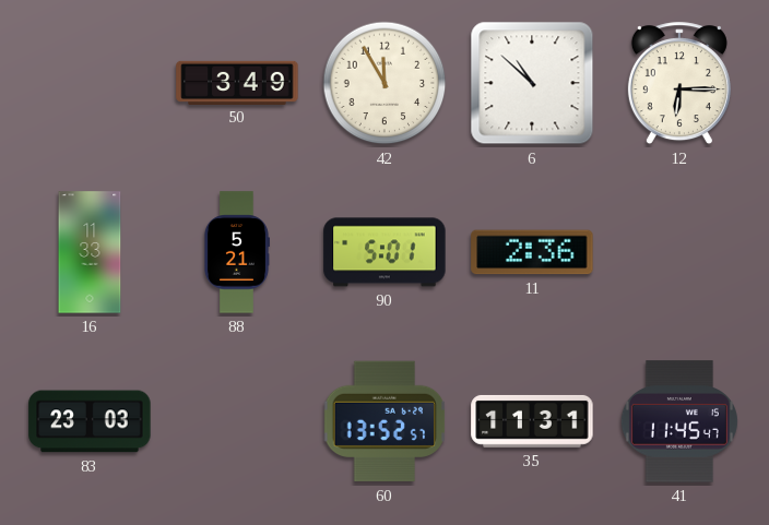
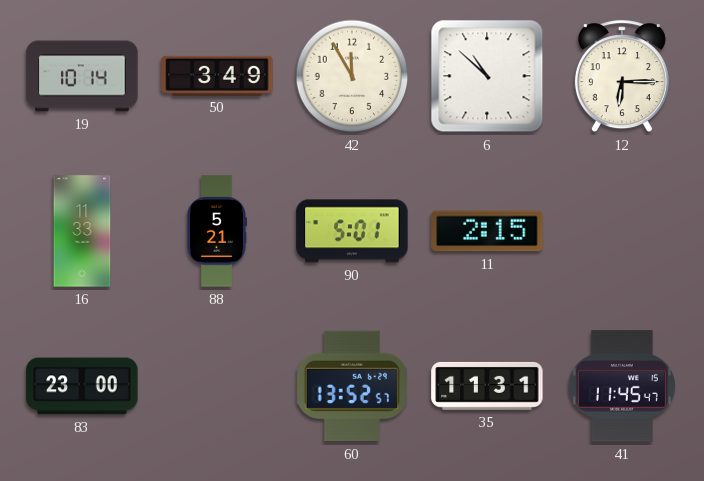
19: none -> 10:14
11: 2:36 -> 2:15
83: 23:03 -> 23:00
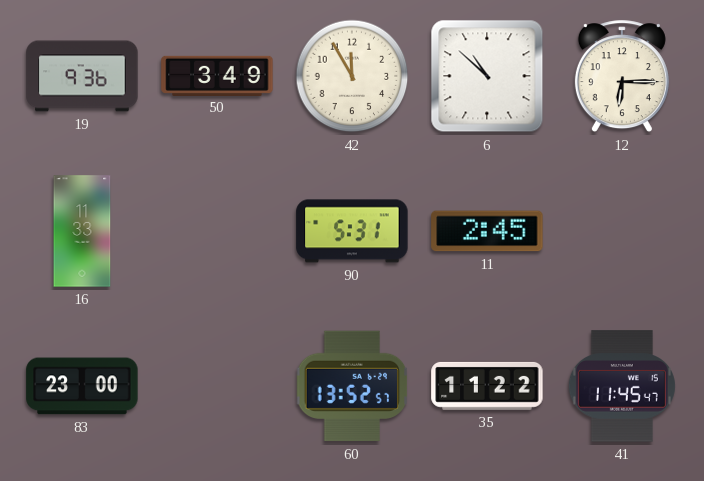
19: 10:14 -> 9:36
88: 5:21 -> none
90: 5:01 -> 5:31
11: 2:15 -> 2:45
35: 11:31 -> 11:22
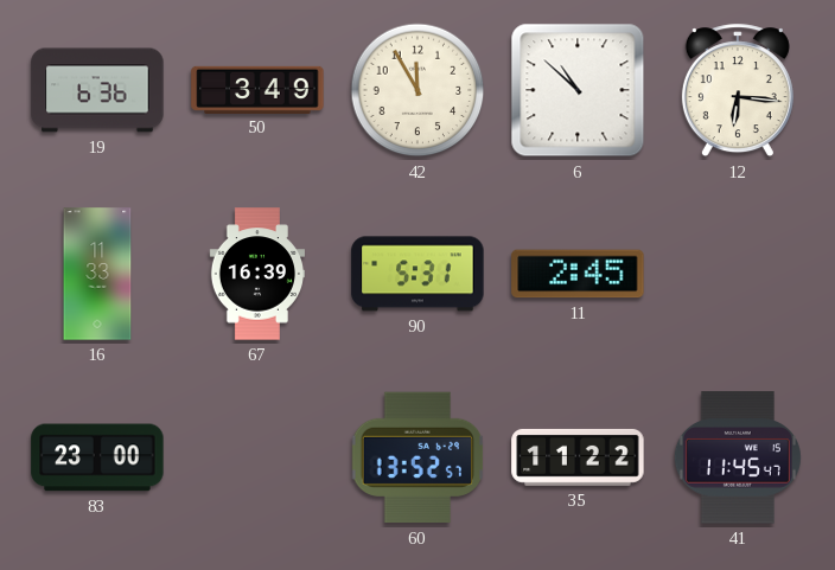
19: 9:36 -> 6:36
12: 6:15 -> 6:16
67: none -> 16:39
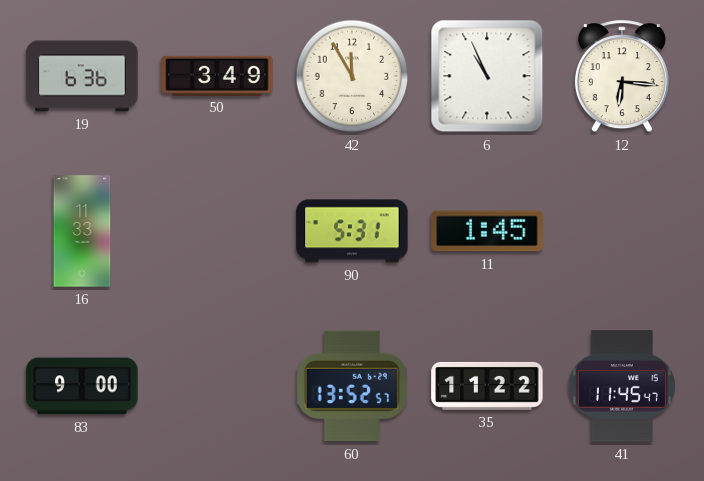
6: 10:52 -> 10:56
67: 16:39 -> none
11: 2:45 -> 1:45
83: 23:00 -> 9:00
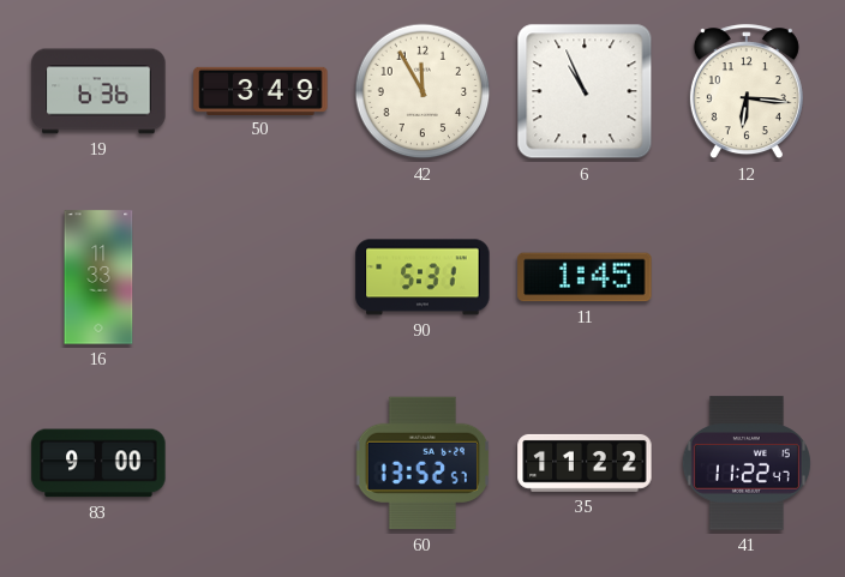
41: 11:45 -> 11:22
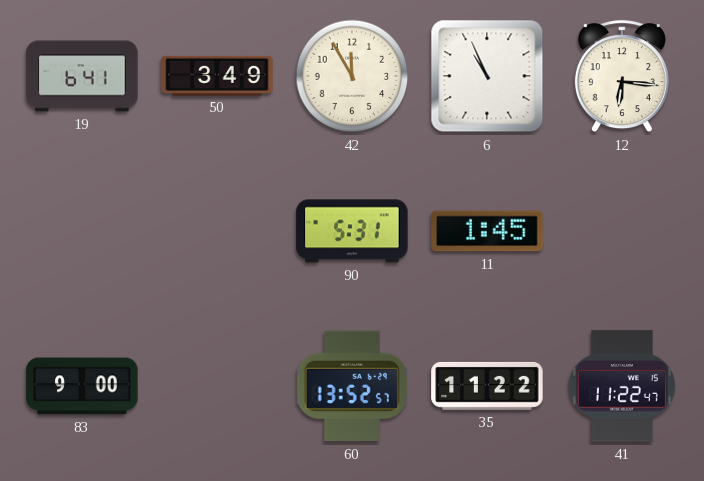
19: 6:36 -> 6:41
16: 11:33 -> none
